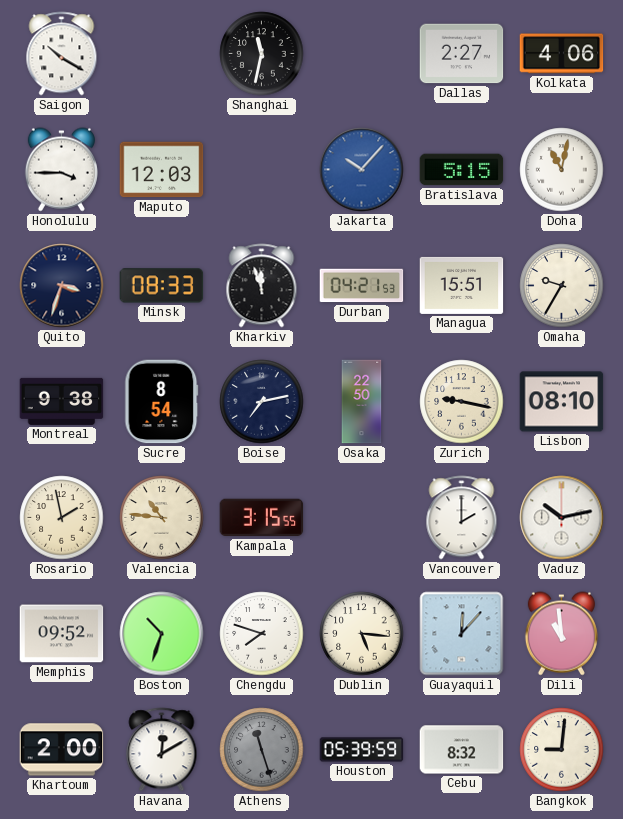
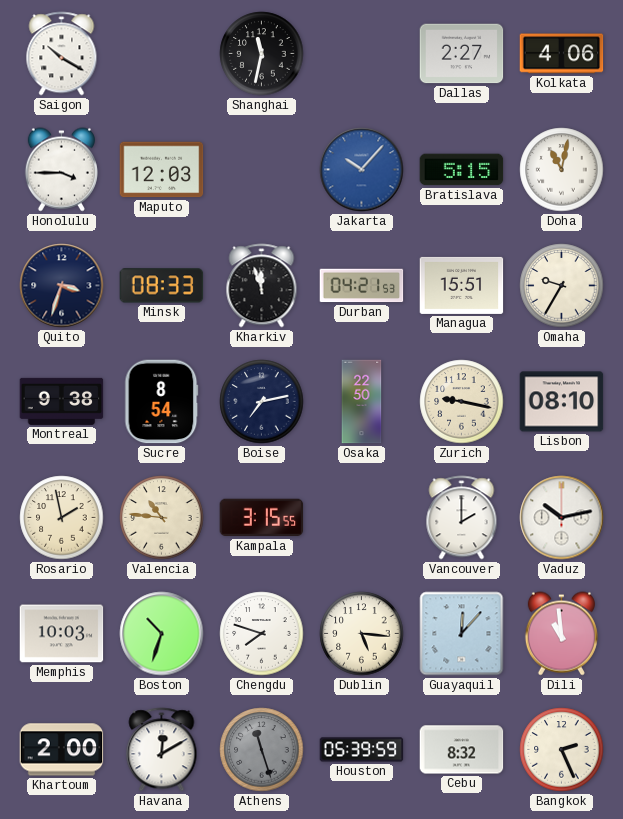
Memphis: 09:52 -> 10:03
Bangkok: 9:01 -> 2:26
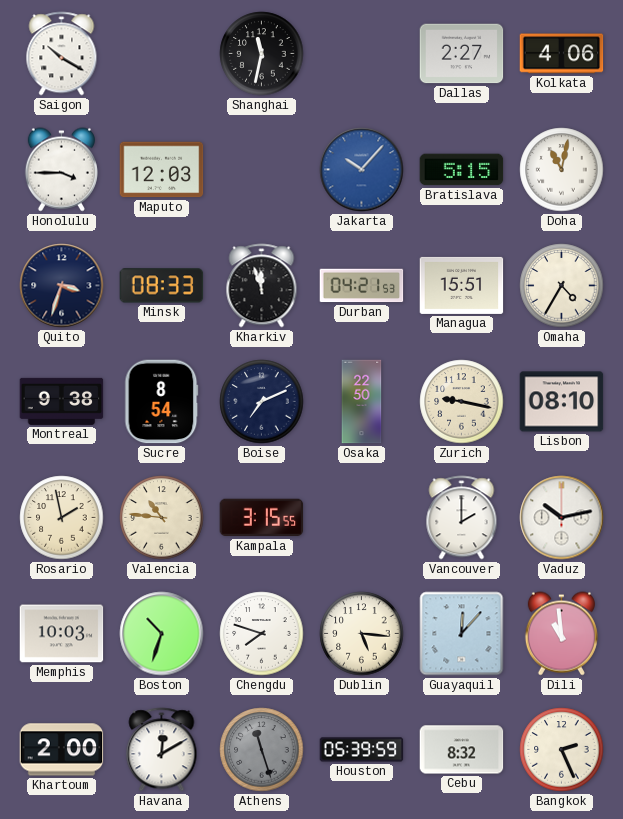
Omaha: 9:35 -> 4:35
Boise: 7:13 -> 7:11
